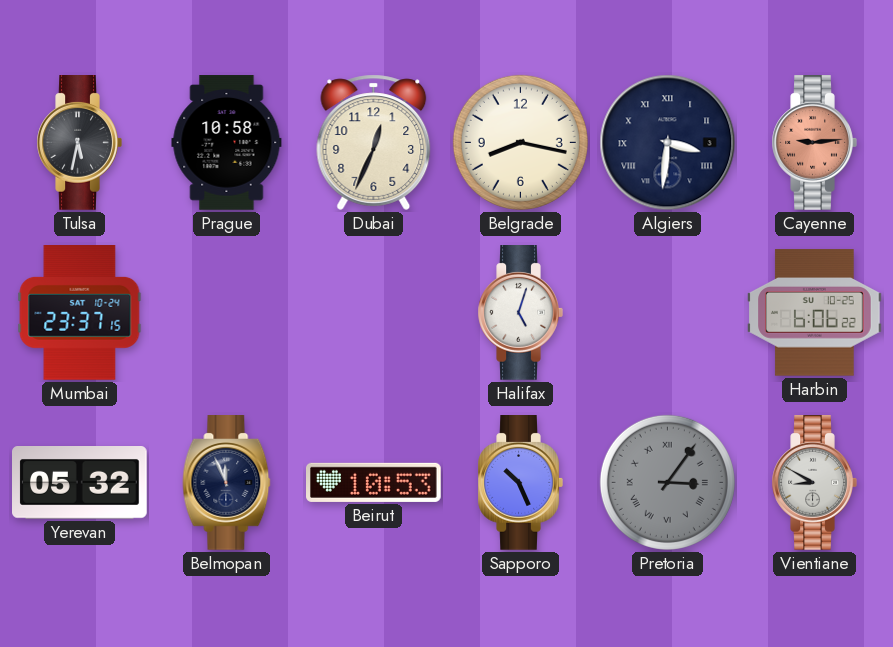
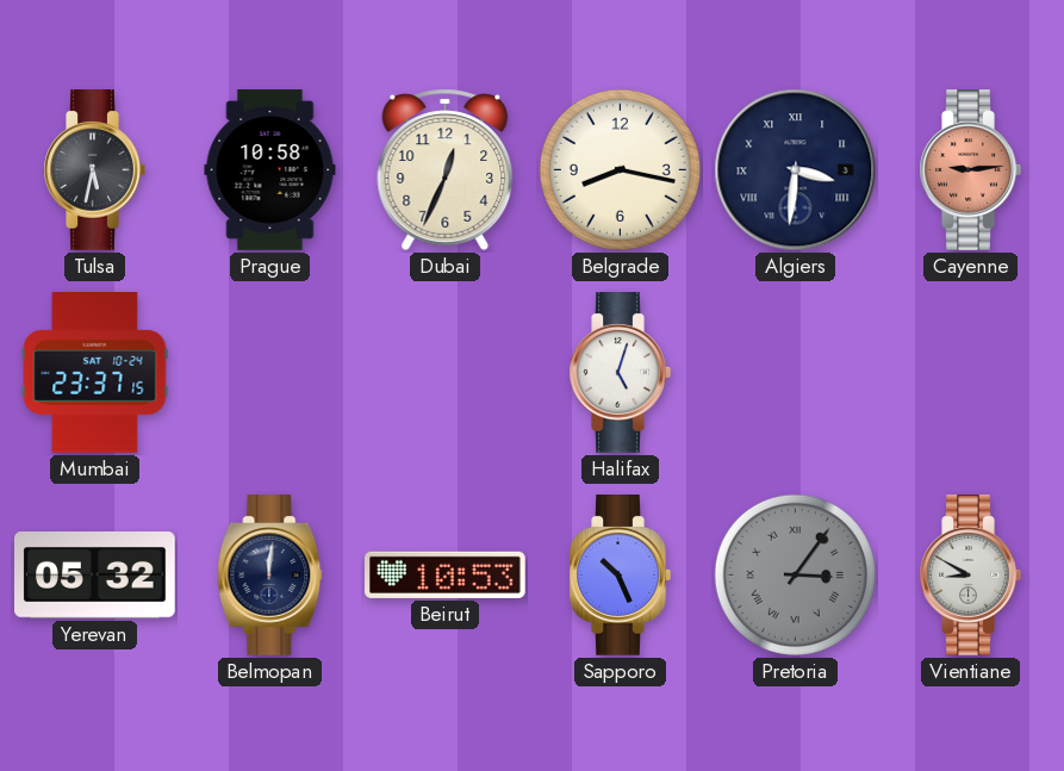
Harbin: 6:06 -> none
Belmopan: 11:56 -> 12:01
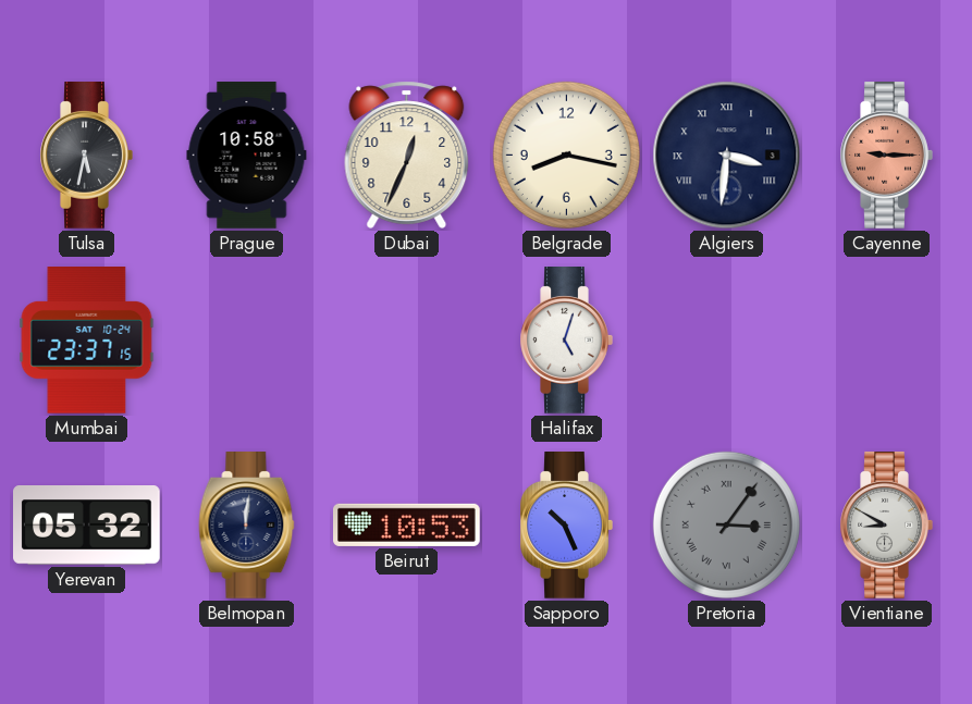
Cayenne: 9:14 -> 9:15
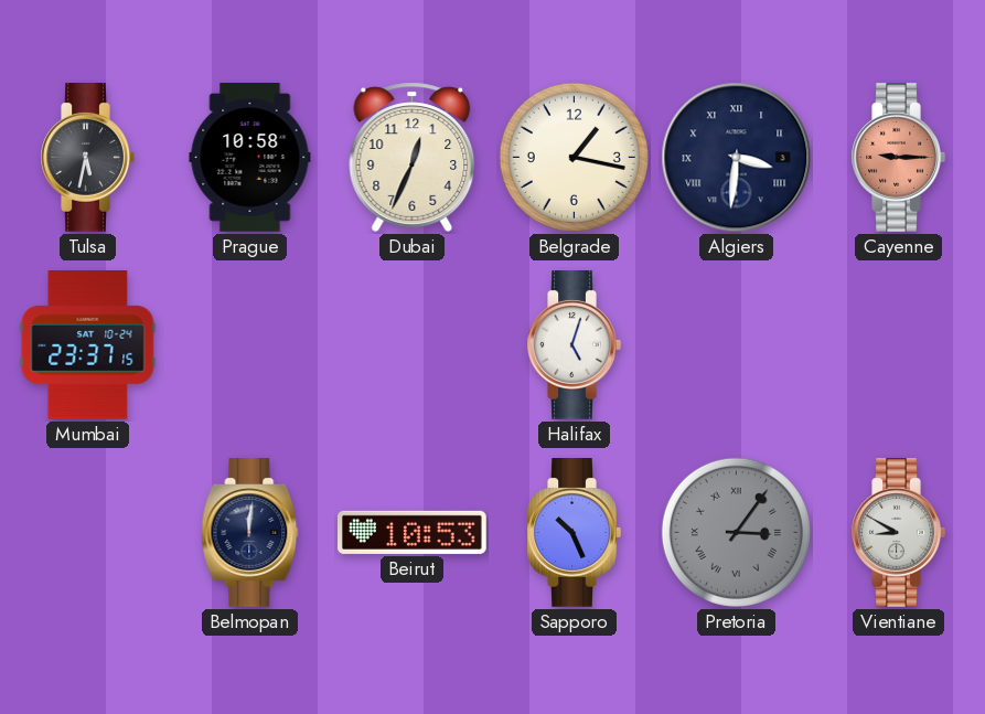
Belgrade: 8:17 -> 1:17
Yerevan: 05:32 -> none
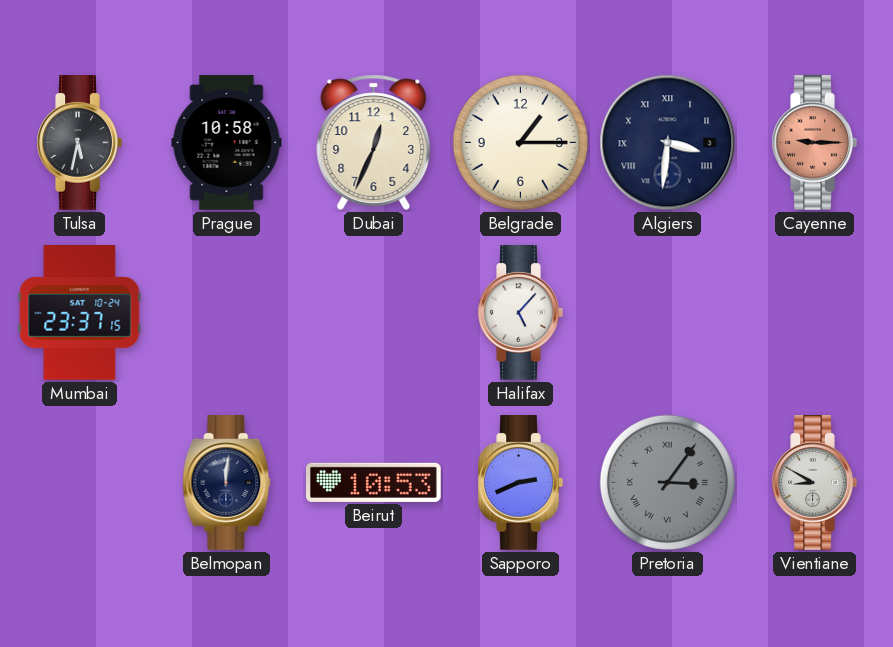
Belgrade: 1:17 -> 1:15
Halifax: 5:03 -> 5:07
Sapporo: 10:26 -> 2:41
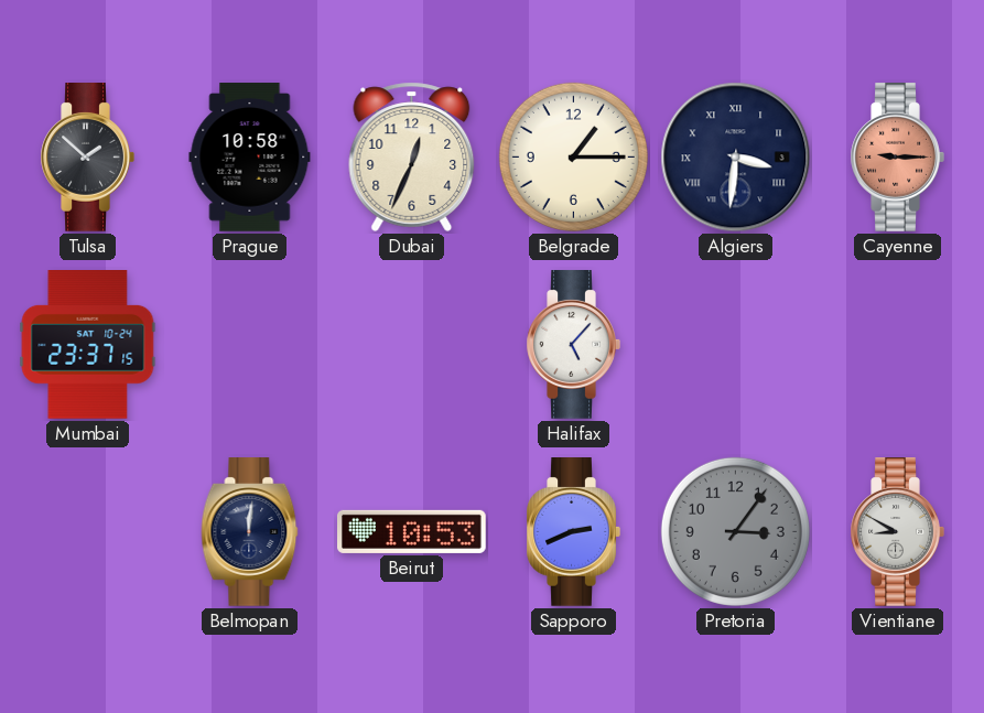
Tulsa: 5:32 -> 1:52
Pretoria numerals: Roman -> Arabic
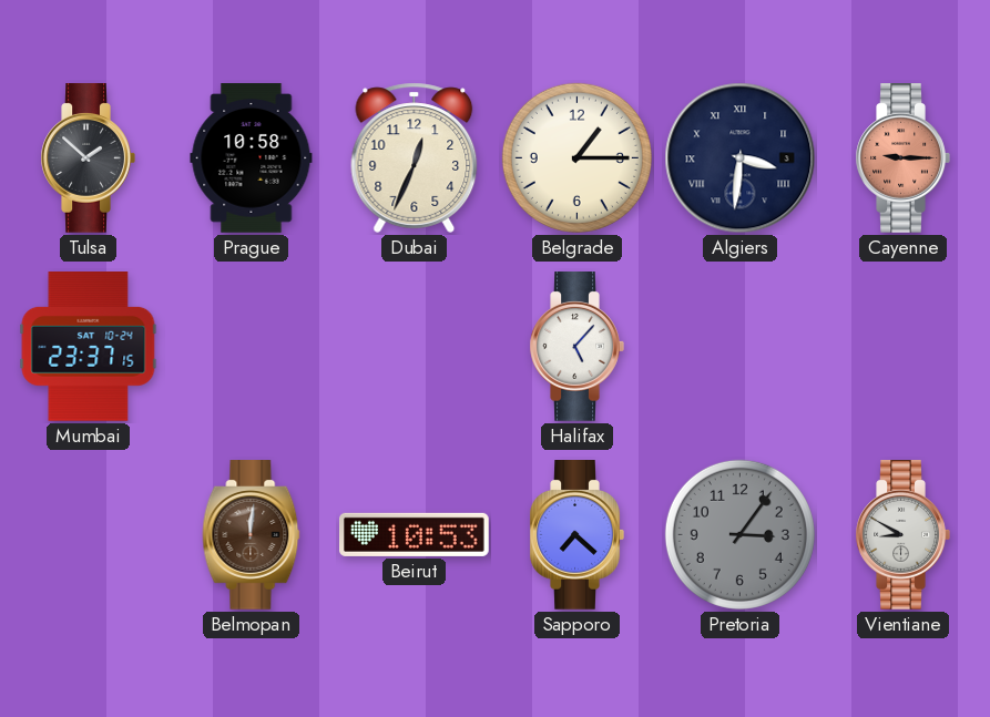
Belmopan dial: navy -> brown
Sapporo: 2:41 -> 7:22
